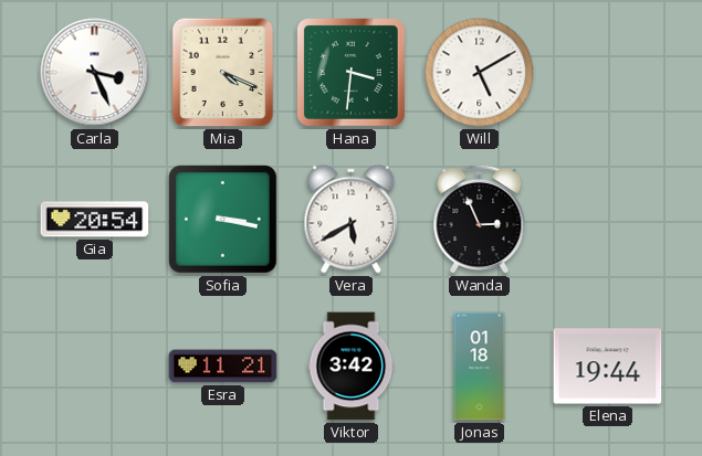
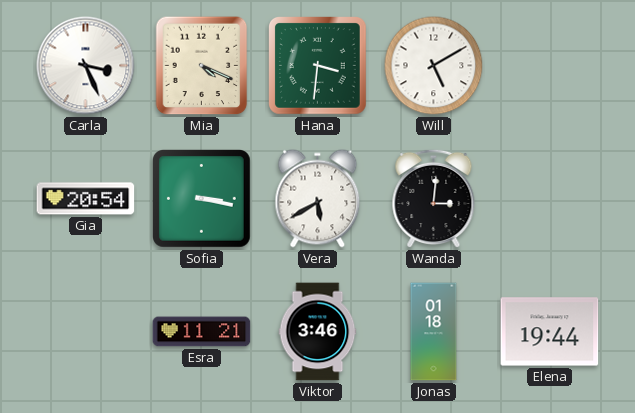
Wanda: 2:56 -> 3:01
Viktor: 3:42 -> 3:46
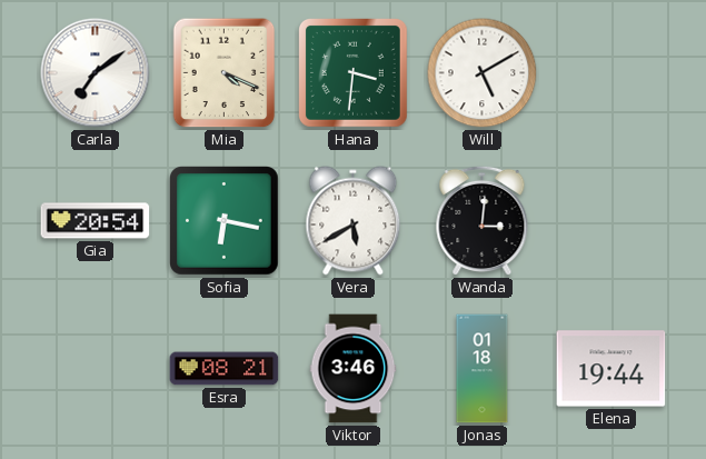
Carla: 3:26 -> 7:09
Sofia: 3:17 -> 6:17
Esra: 11:21 -> 08:21
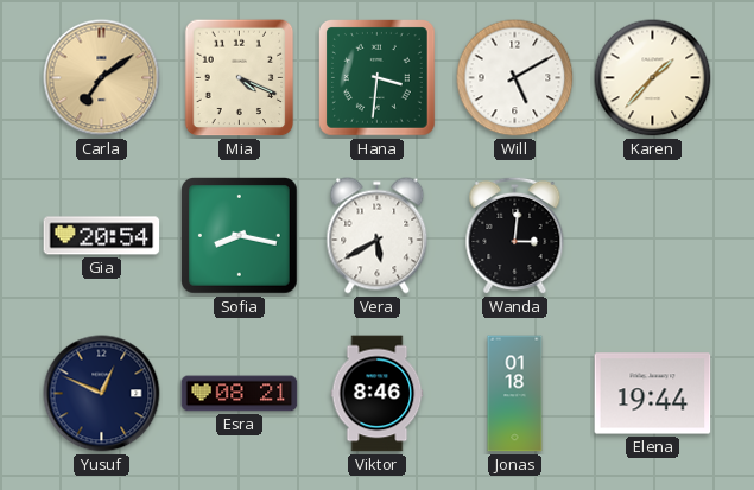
Carla dial: white -> champagne
Karen: none -> 1:37
Sofia: 6:17 -> 8:17
Yusuf: none -> 12:49
Viktor: 3:46 -> 8:46
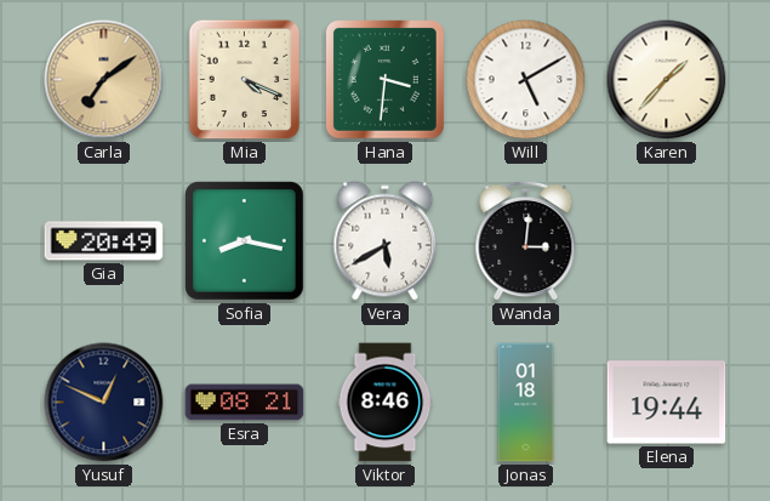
Gia: 20:54 -> 20:49
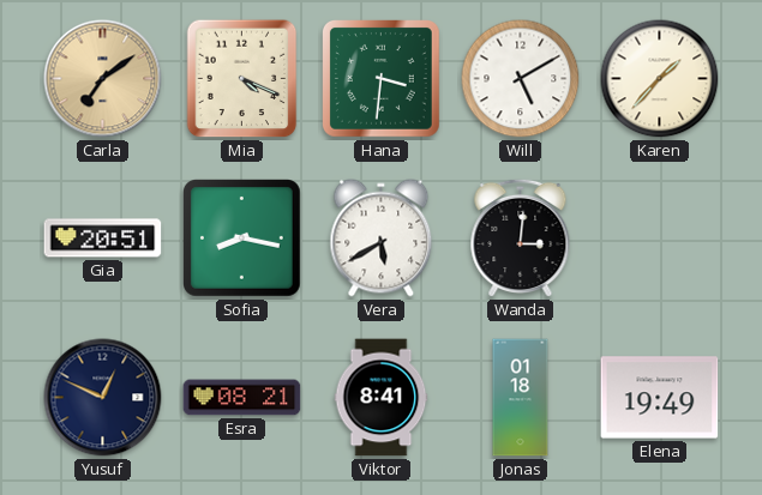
Gia: 20:49 -> 20:51
Viktor: 8:46 -> 8:41
Elena: 19:44 -> 19:49
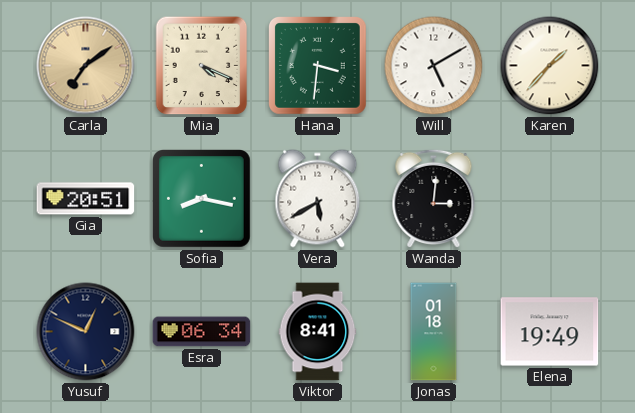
Esra: 08:21 -> 06:34
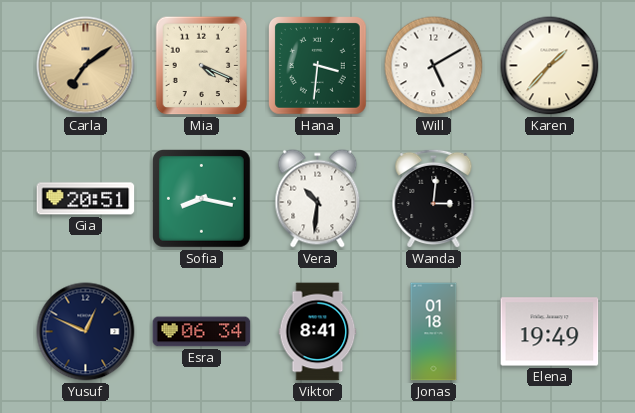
Vera: 5:40 -> 10:31
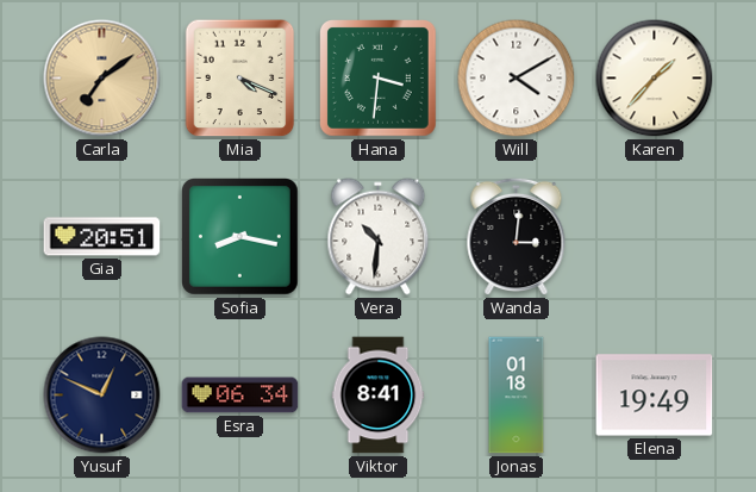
Will: 5:10 -> 4:10
